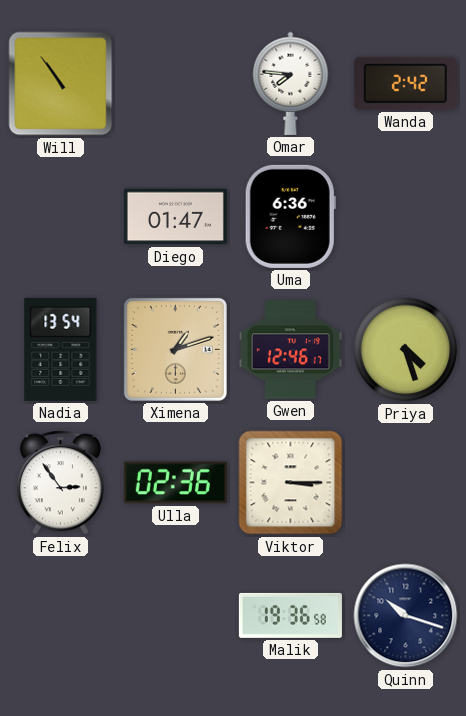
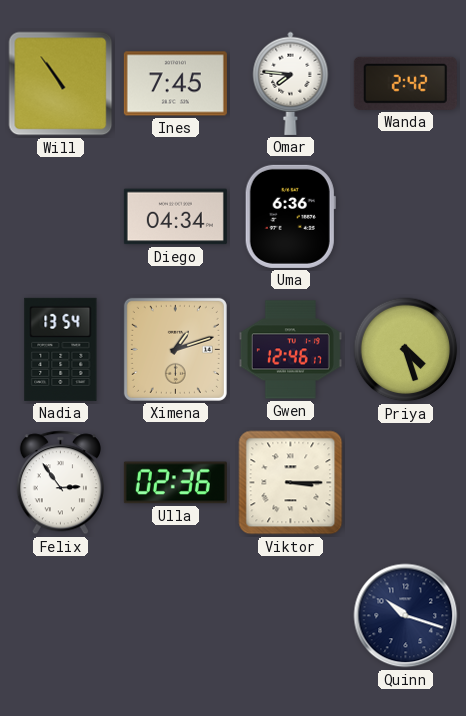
Ines: none -> 7:45
Diego: 01:47 -> 04:34
Malik: 19:36 -> none
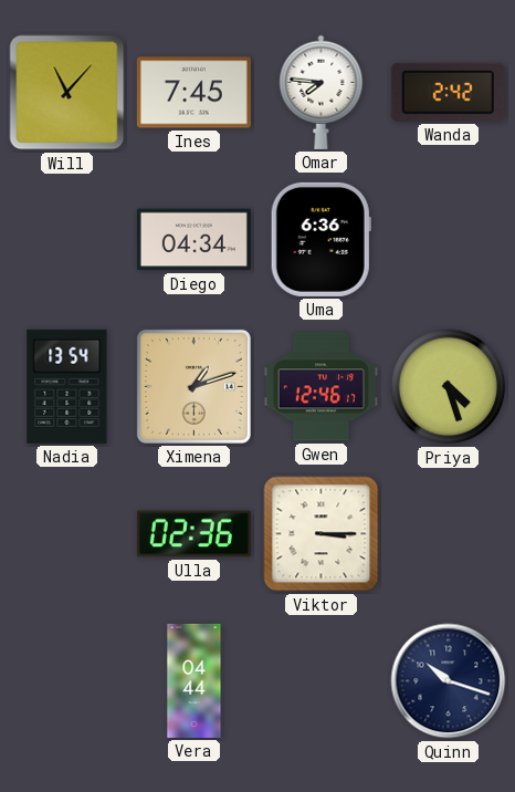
Will: 10:54 -> 11:07
Felix: 2:54 -> none
Vera: none -> 04:44
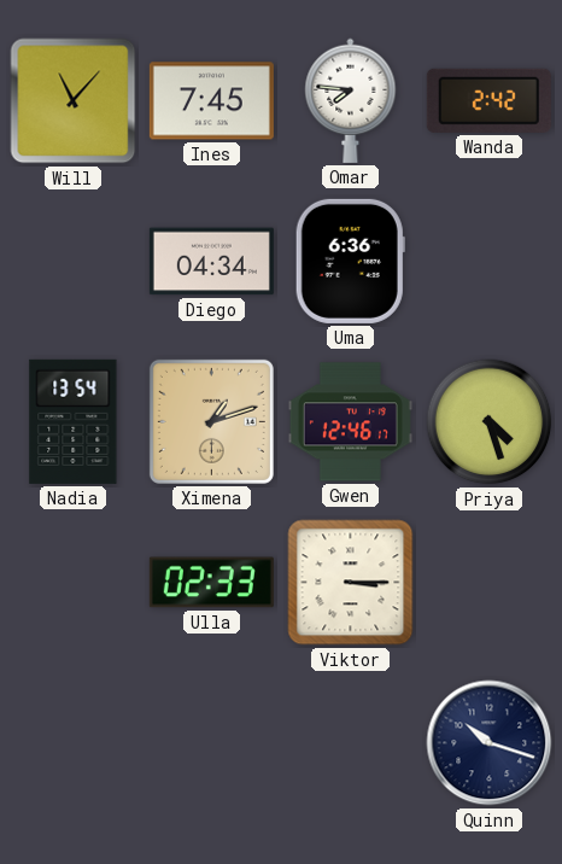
Ulla: 02:36 -> 02:33
Vera: 04:44 -> none
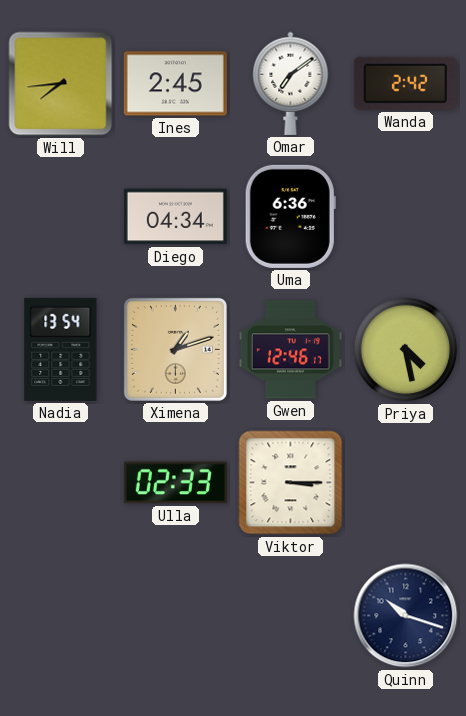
Will: 11:07 -> 7:44
Ines: 7:45 -> 2:45
Omar: 7:46 -> 7:09
Priya: 4:27 -> 4:28
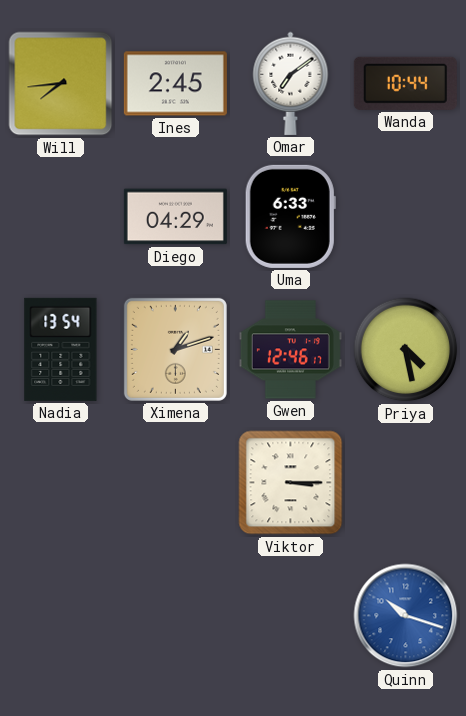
Wanda: 2:42 -> 10:44
Diego: 04:34 -> 04:29
Uma: 6:36 -> 6:33
Ulla: 02:33 -> none
Quinn dial: navy -> blue
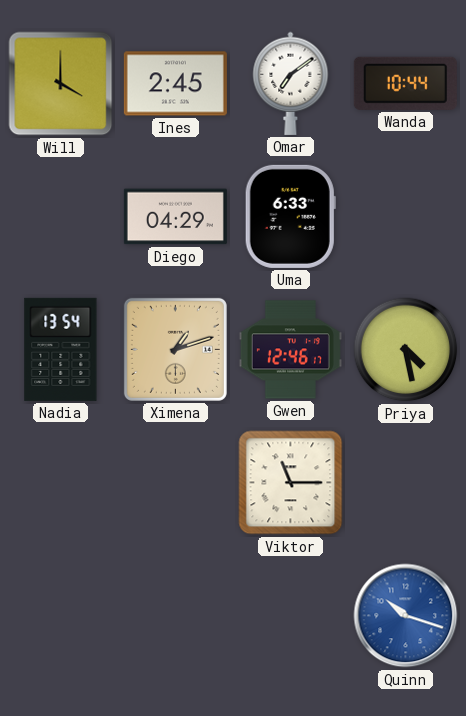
Will: 7:44 -> 4:00
Viktor: 3:15 -> 11:15
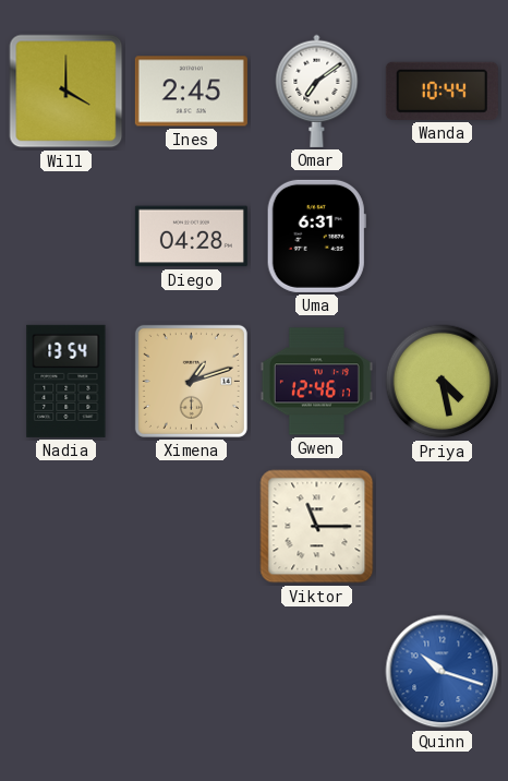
Diego: 04:29 -> 04:28
Uma: 6:33 -> 6:31
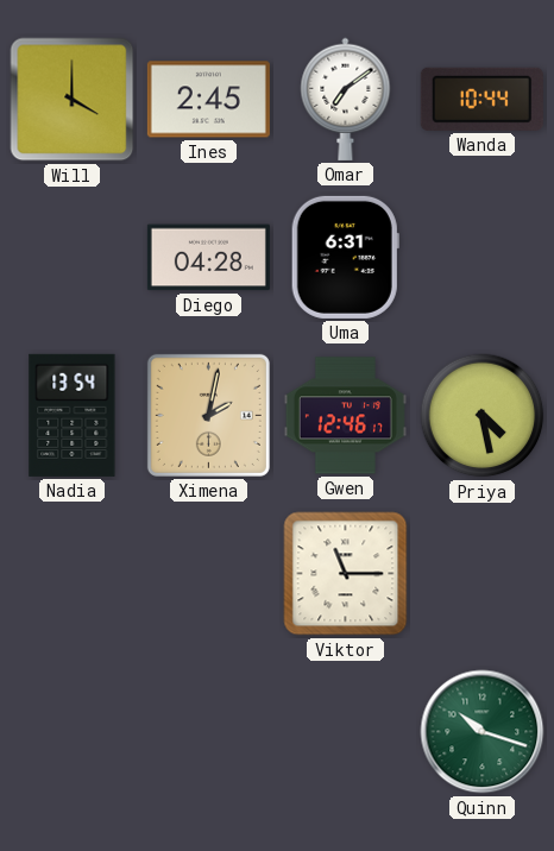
Ximena: 1:12 -> 2:02
Quinn dial: blue -> green
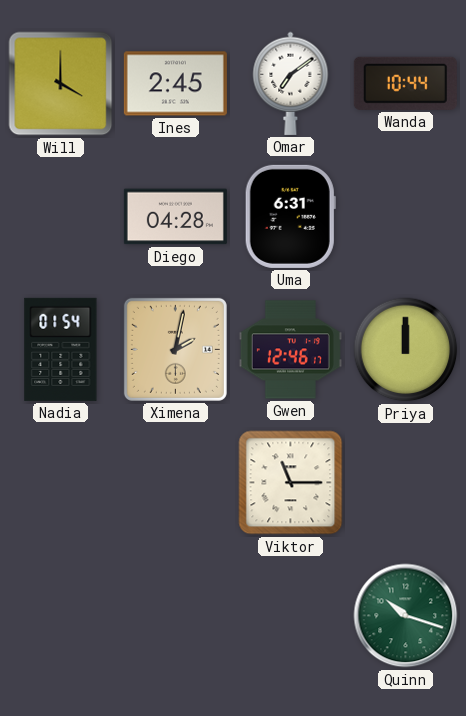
Nadia: 13:54 -> 01:54
Priya: 4:28 -> 12:00
